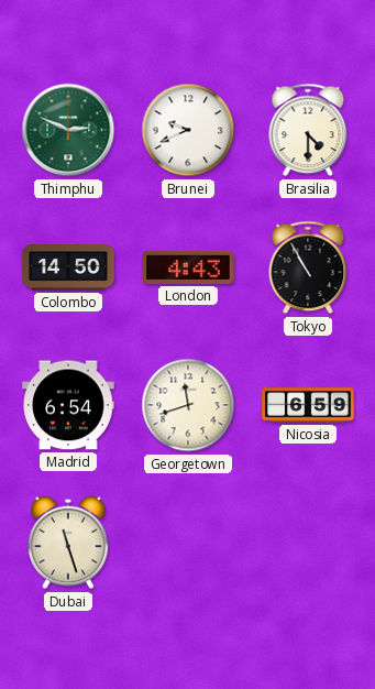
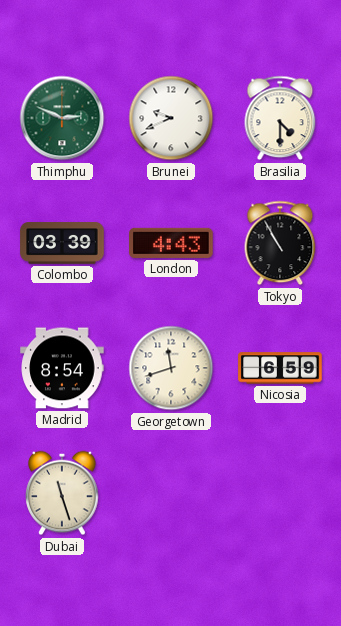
Colombo: 14:50 -> 03:39
Madrid: 6:54 -> 8:54
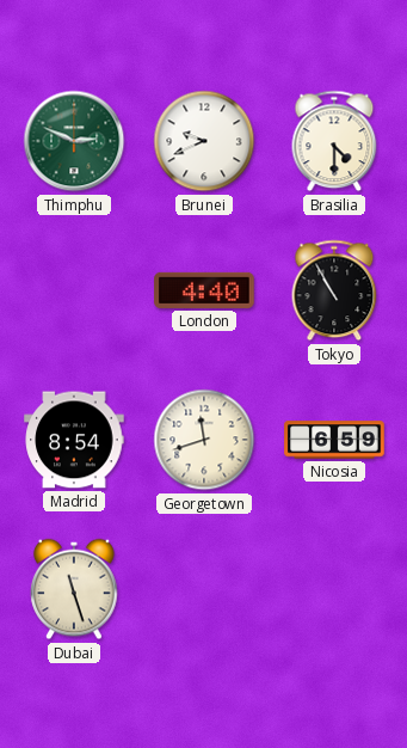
Colombo: 03:39 -> none
London: 4:43 -> 4:40
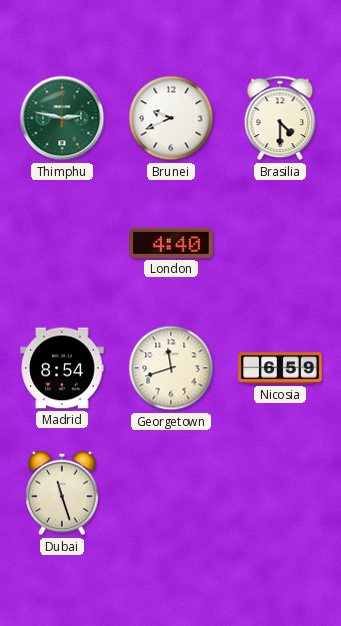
Thimphu: 2:49 -> 2:47
Tokyo: 10:55 -> none
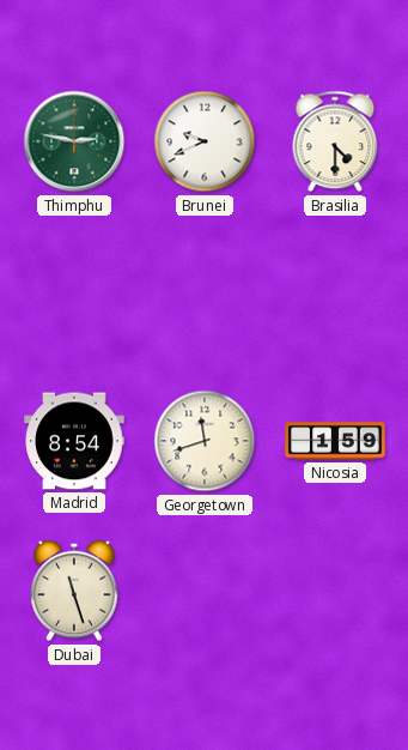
London: 4:40 -> none
Nicosia: 6:59 -> 1:59
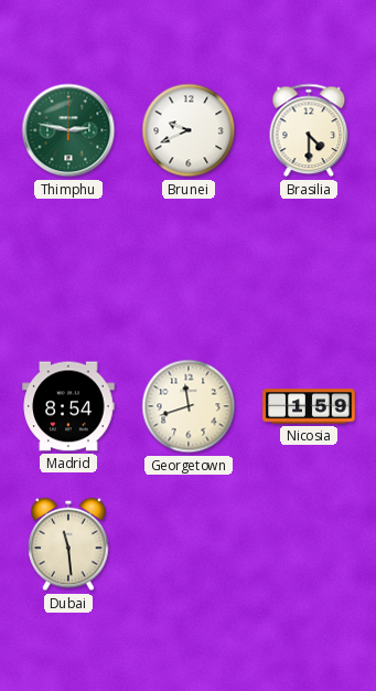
Dubai: 11:27 -> 11:29
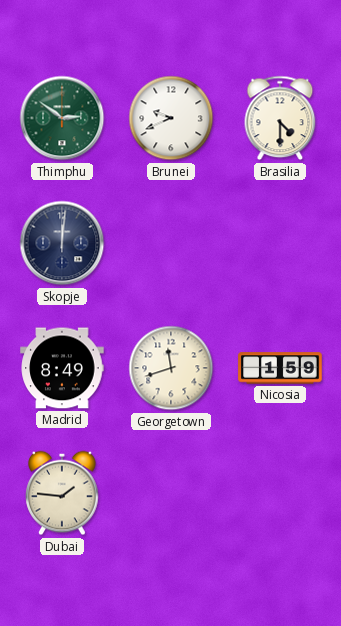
Thimphu: 2:47 -> 2:51
Skopje: none -> 12:01
Madrid: 8:54 -> 8:49
Dubai: 11:29 -> 1:46
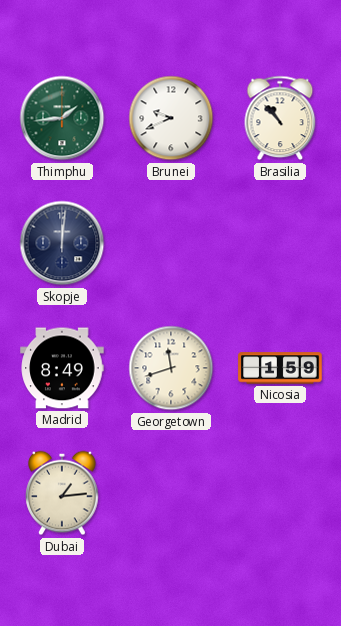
Thimphu: 2:51 -> 1:44
Brasilia: 4:30 -> 10:53
Dubai: 1:46 -> 1:14
